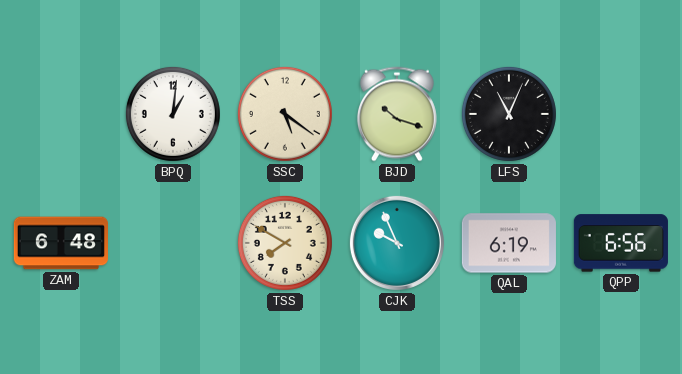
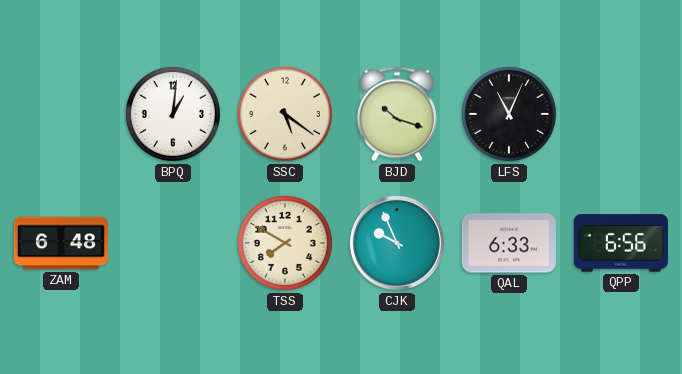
QAL: 6:19 -> 6:33
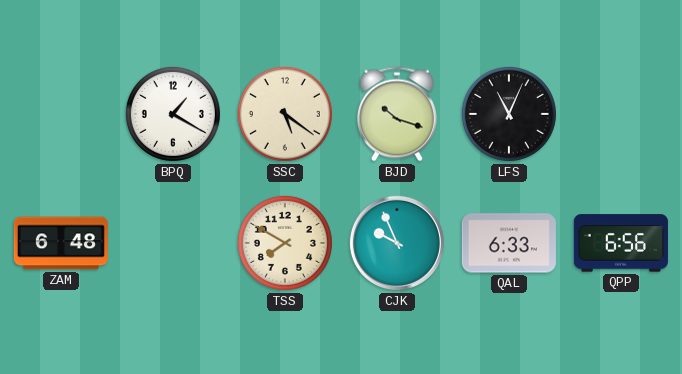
BPQ: 1:01 -> 1:20
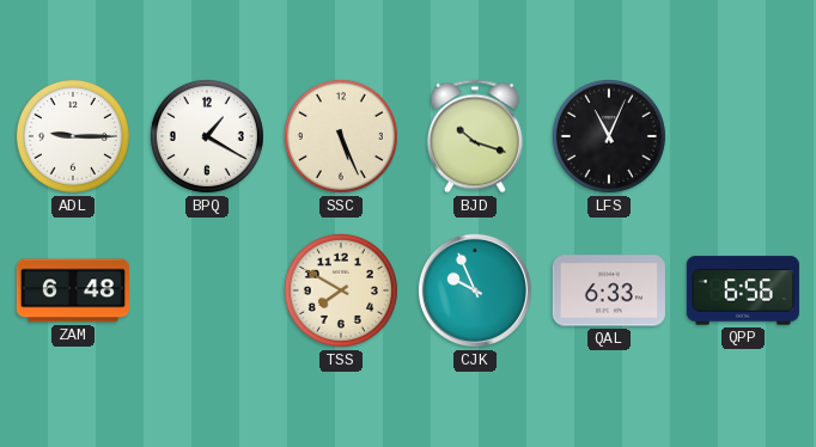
ADL: none -> 9:15
SSC: 5:21 -> 5:26
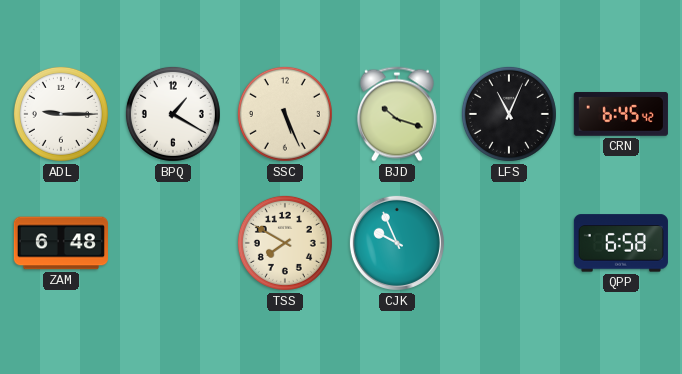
CRN: none -> 6:45
QAL: 6:33 -> none
QPP: 6:56 -> 6:58
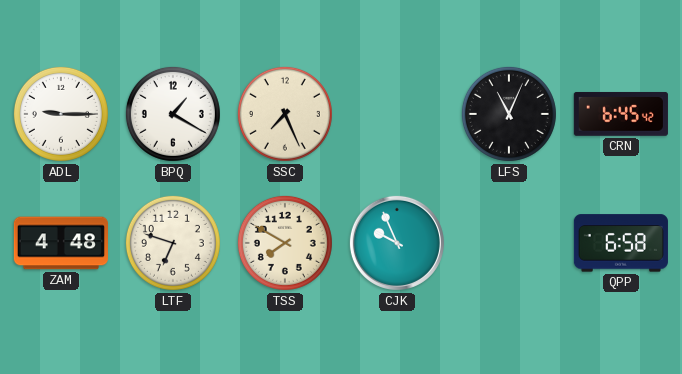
SSC: 5:26 -> 7:26
BJD: 10:18 -> none
ZAM: 6:48 -> 4:48
LTF: none -> 6:48
